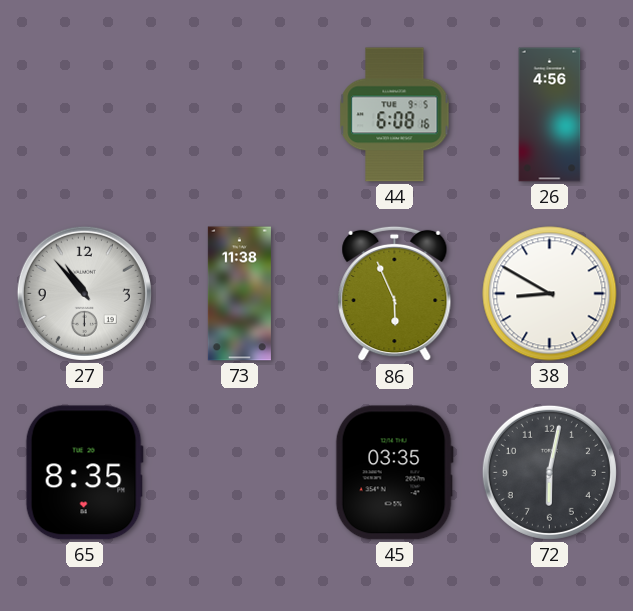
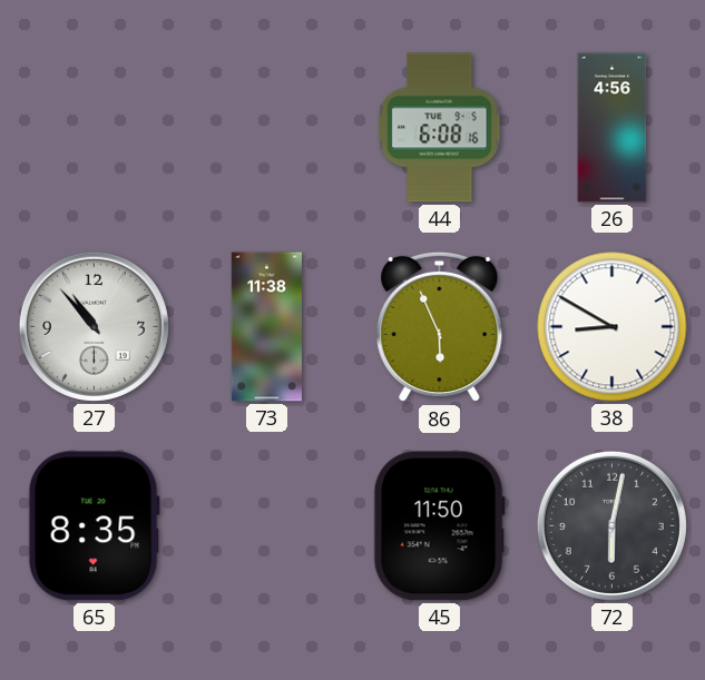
45: 03:35 -> 11:50
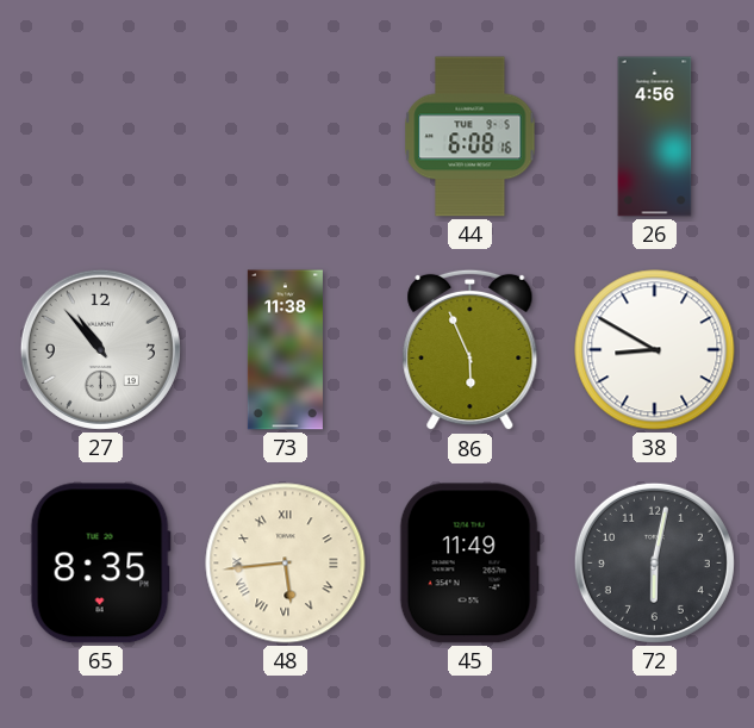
48: none -> 5:44
45: 11:50 -> 11:49
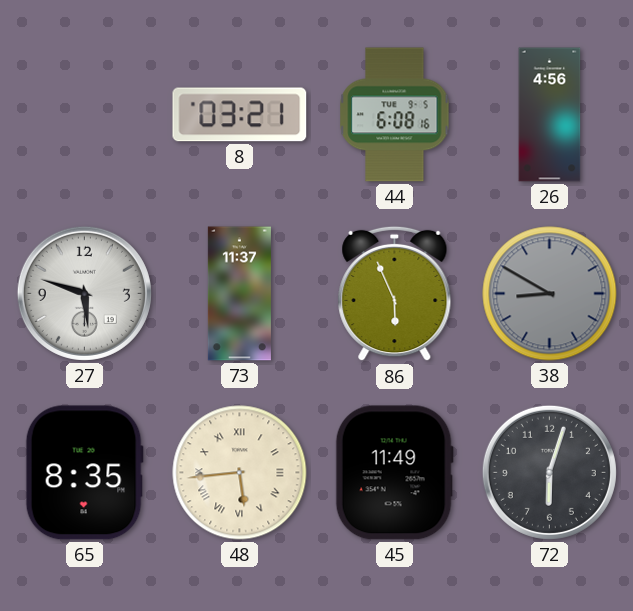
8: none -> 03:21
27: 10:53 -> 5:48
73: 11:38 -> 11:37
38 dial: white -> grey
72: 6:02 -> 6:03
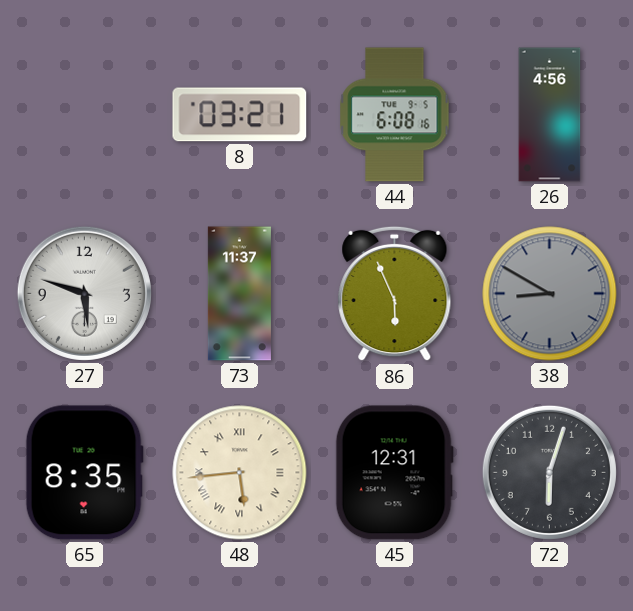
45: 11:49 -> 12:31
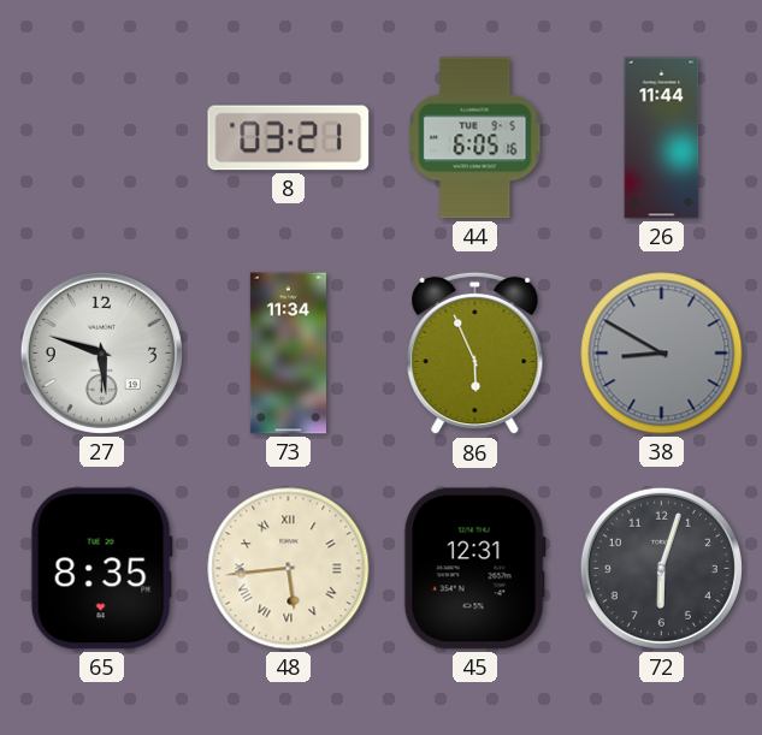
44: 6:08 -> 6:05
26: 4:56 -> 11:44
73: 11:37 -> 11:34
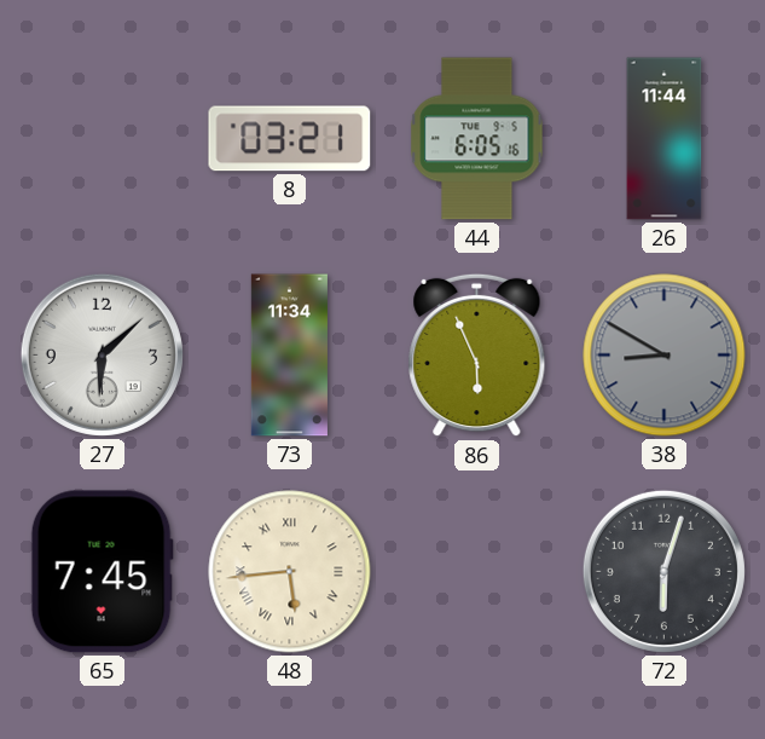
27: 5:48 -> 6:08
65: 8:35 -> 7:45
45: 12:31 -> none
